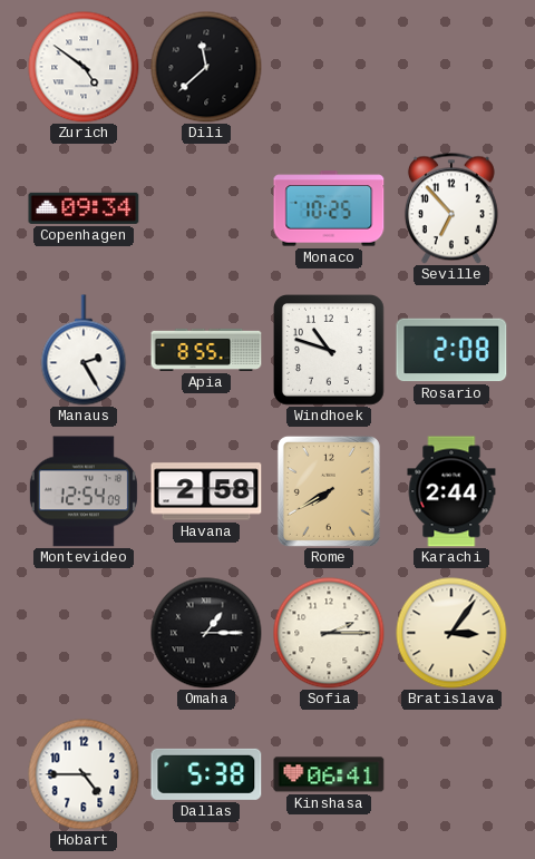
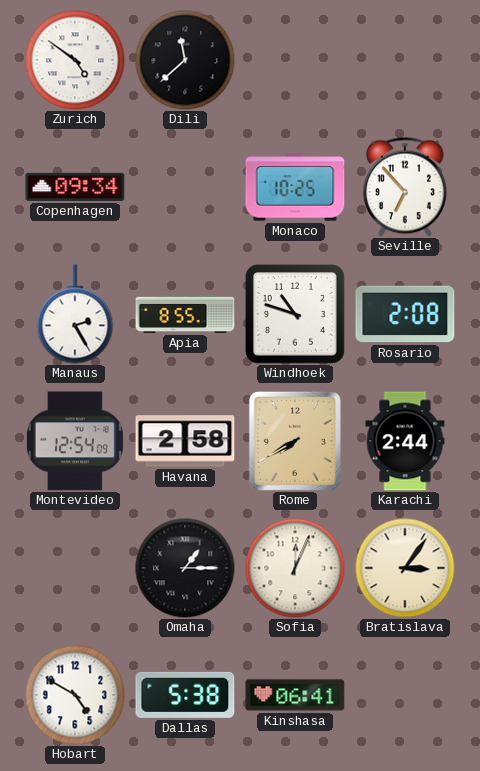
Sofia: 2:15 -> 12:04
Hobart: 4:45 -> 4:50
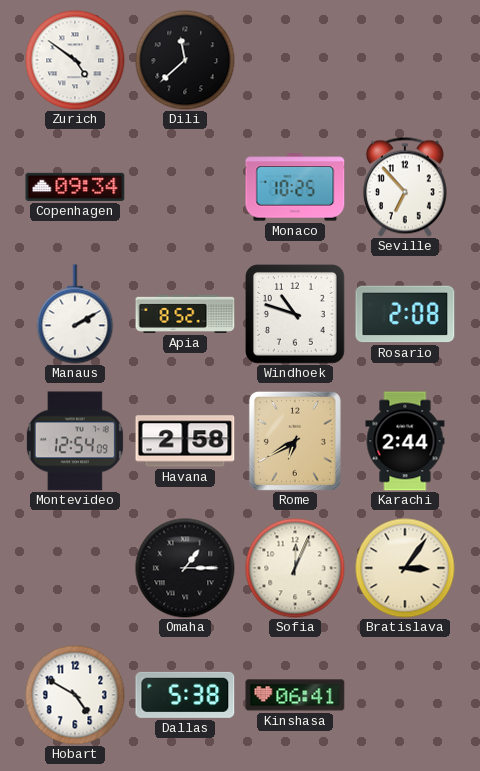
Manaus: 2:25 -> 2:10
Apia: 8:55 -> 8:52
Rome: 7:40 -> 6:40
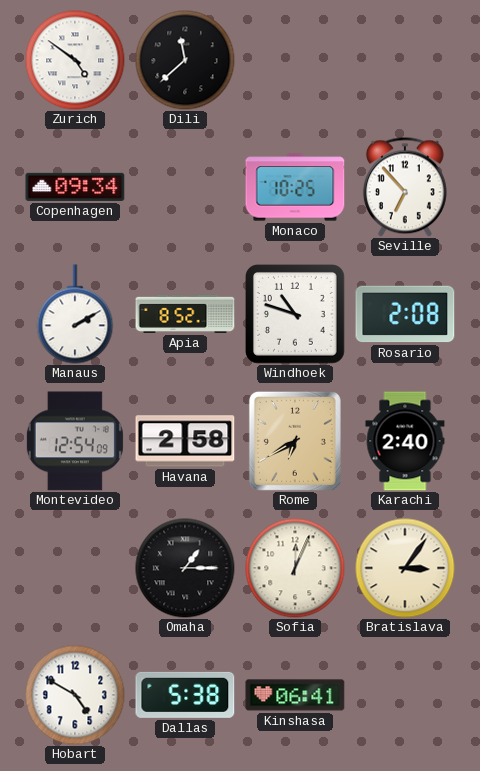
Karachi: 2:44 -> 2:40
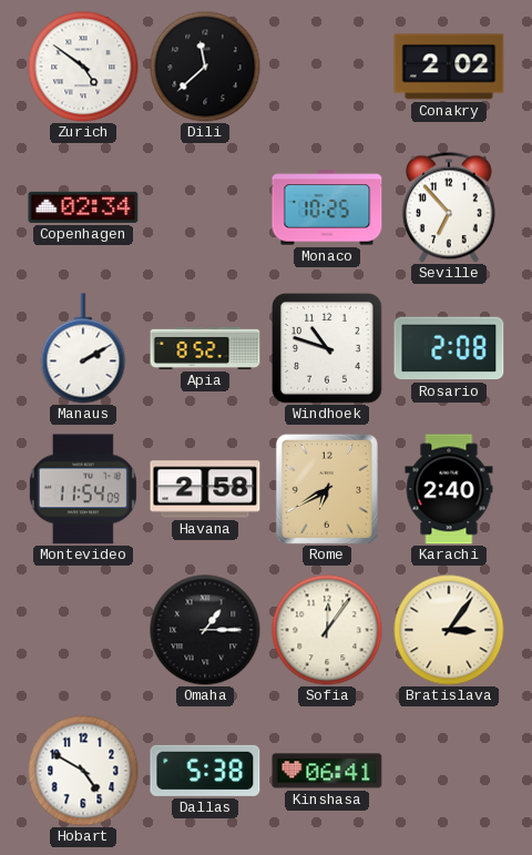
Conakry: none -> 2:02
Copenhagen: 09:34 -> 02:34
Montevideo: 12:54 -> 11:54
Sofia: 12:04 -> 12:06
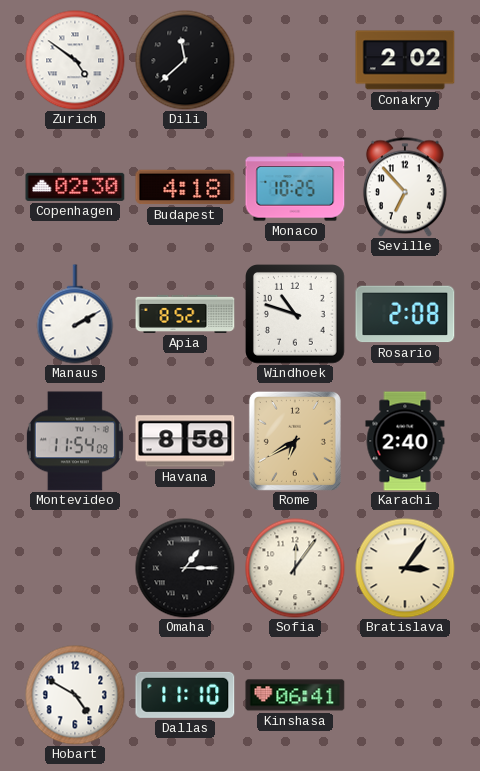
Copenhagen: 02:34 -> 02:30
Budapest: none -> 4:18
Havana: 2:58 -> 8:58
Dallas: 5:38 -> 11:10
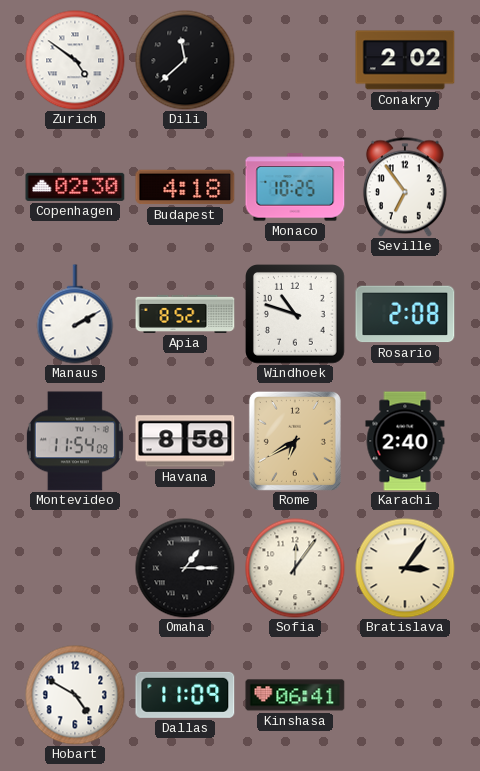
Seville: 6:53 -> 6:54
Dallas: 11:10 -> 11:09
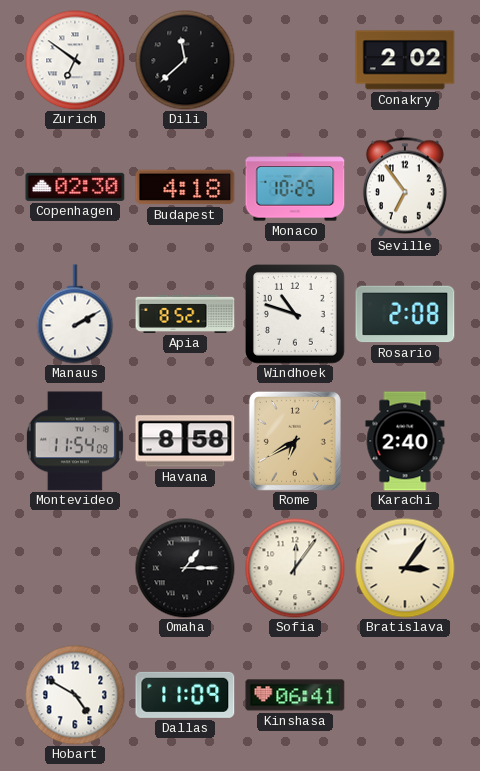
Zurich: 4:51 -> 6:51
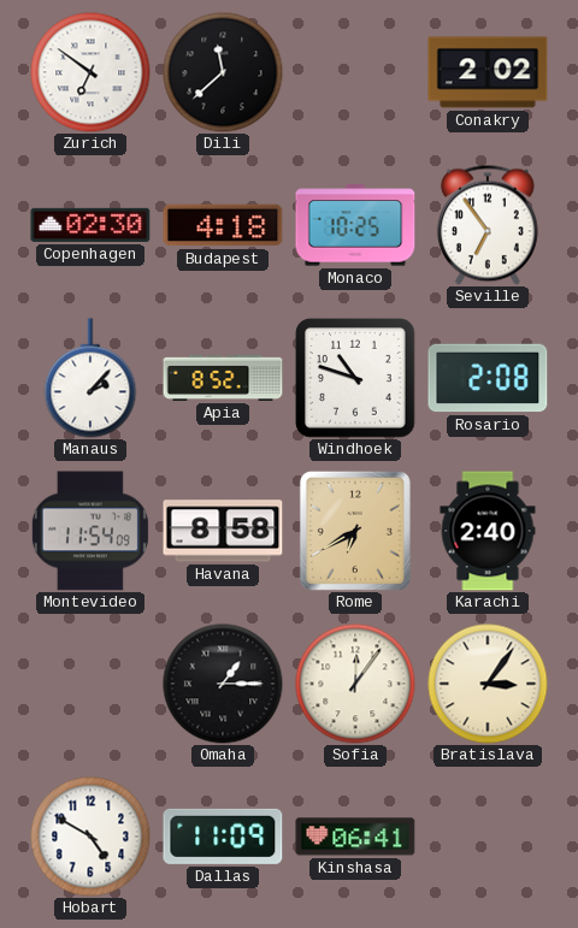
Manaus: 2:10 -> 2:07
